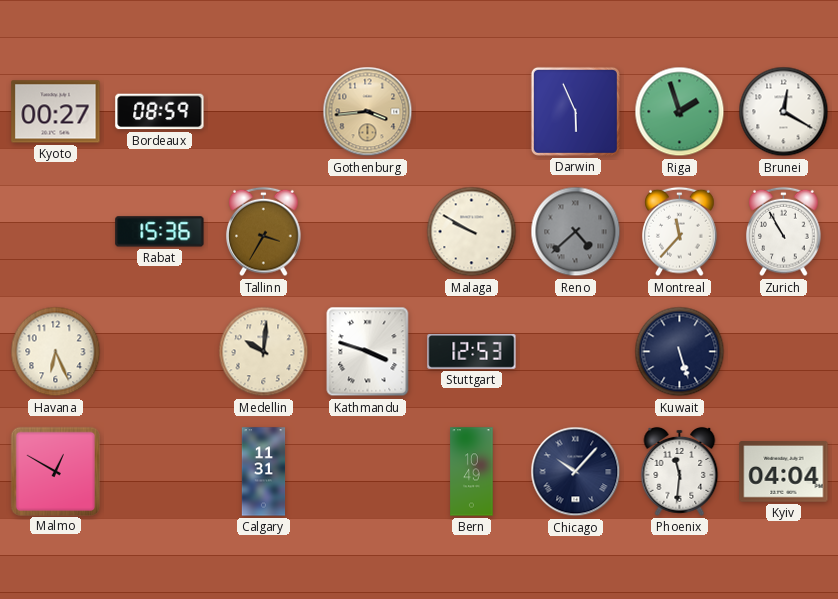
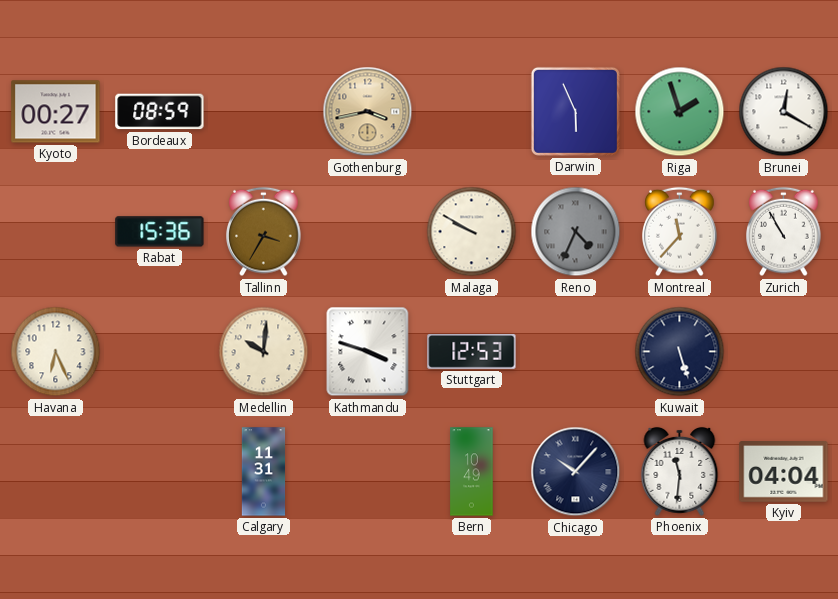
Gothenburg: 3:44 -> 3:43
Reno: 4:38 -> 4:34
Malmo: 12:50 -> none
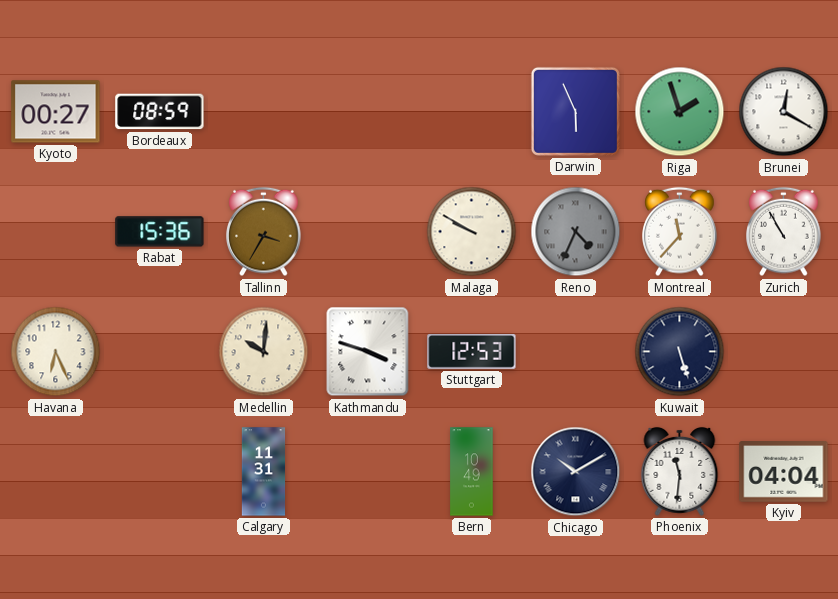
Gothenburg: 3:43 -> none
Chicago: 10:07 -> 10:10
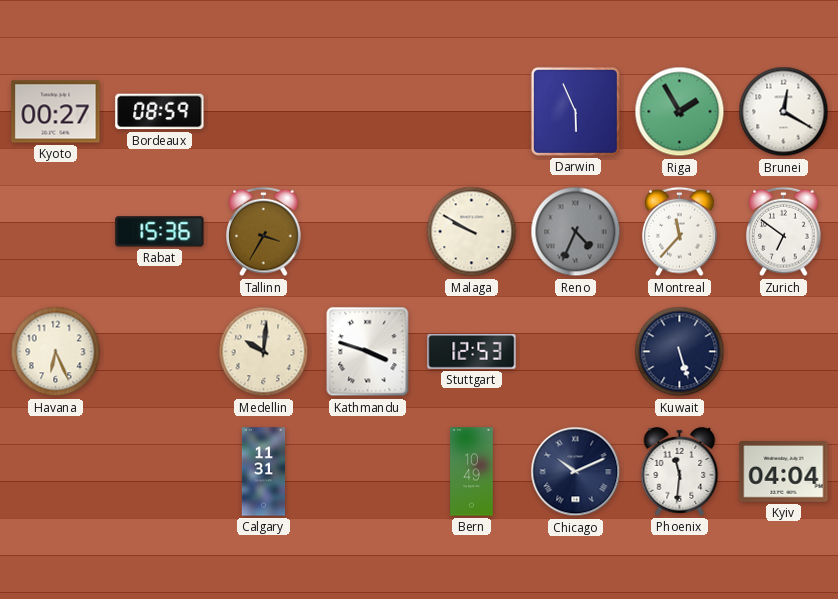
Riga: 1:57 -> 1:55
Zurich: 10:55 -> 6:51
Chicago: 10:10 -> 10:11
